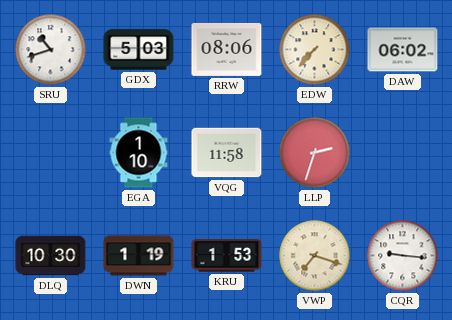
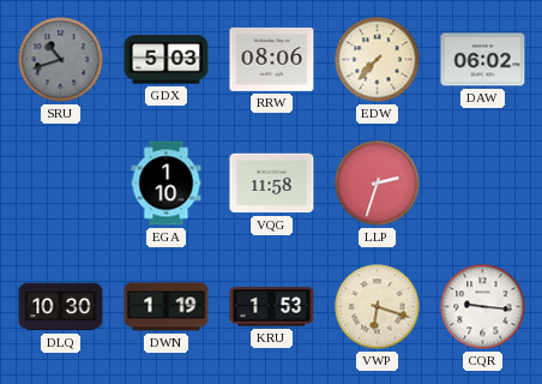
SRU dial: white -> grey
VWP: 7:18 -> 6:18
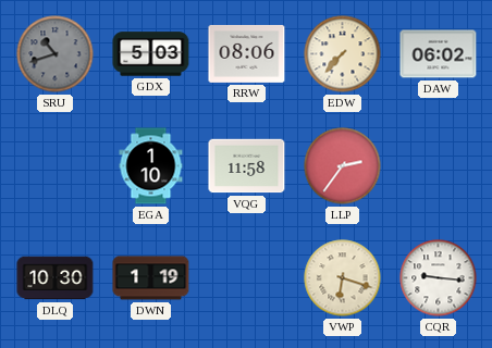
LLP: 2:33 -> 2:36
KRU: 1:53 -> none
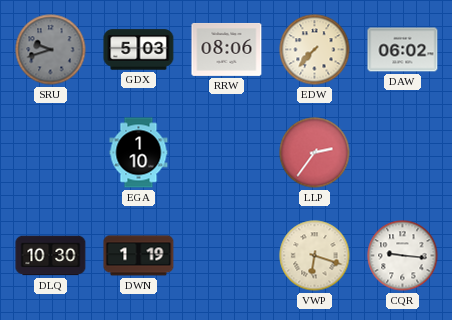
SRU: 10:42 -> 9:42
VQG: 11:58 -> none
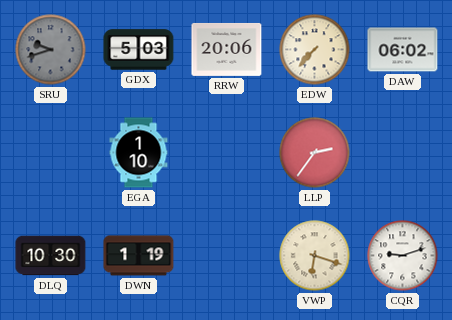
RRW: 08:06 -> 20:06
CQR: 9:16 -> 9:12
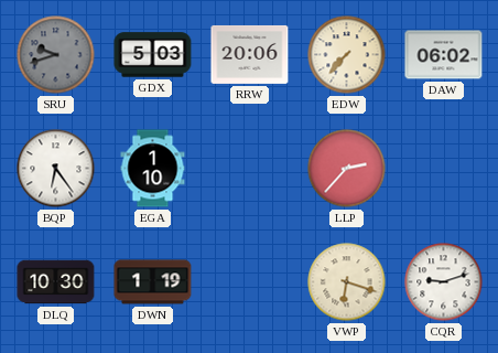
BQP: none -> 6:24
LLP: 2:36 -> 2:37
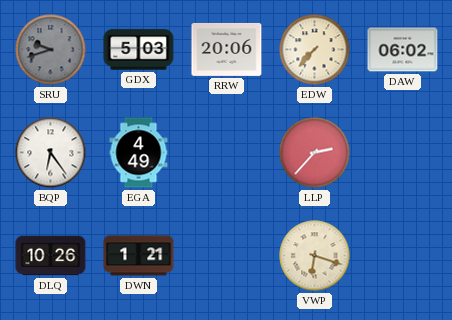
EGA: 1:10 -> 4:49
DLQ: 10:30 -> 10:26
DWN: 1:19 -> 1:21
CQR: 9:12 -> none
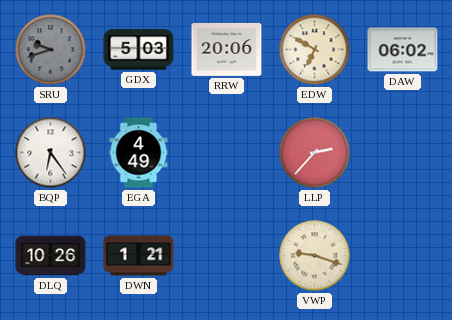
EDW: 7:37 -> 6:50
VWP: 6:18 -> 9:18
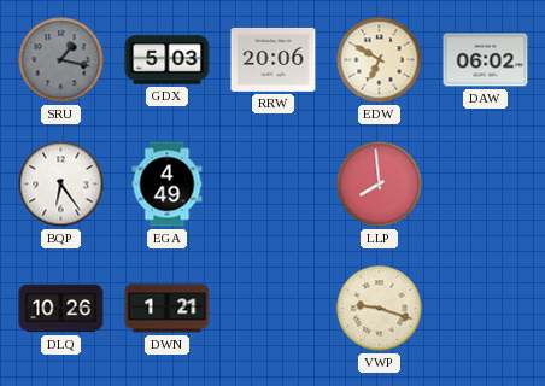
SRU: 9:42 -> 1:17
LLP: 2:37 -> 7:59
